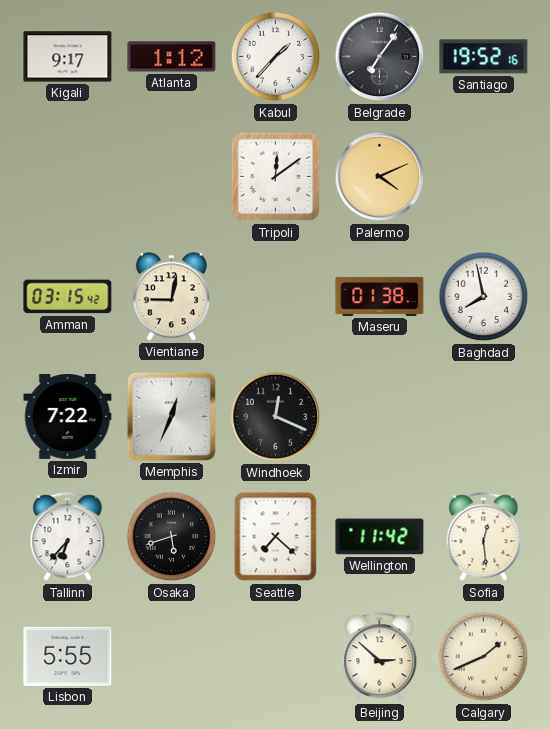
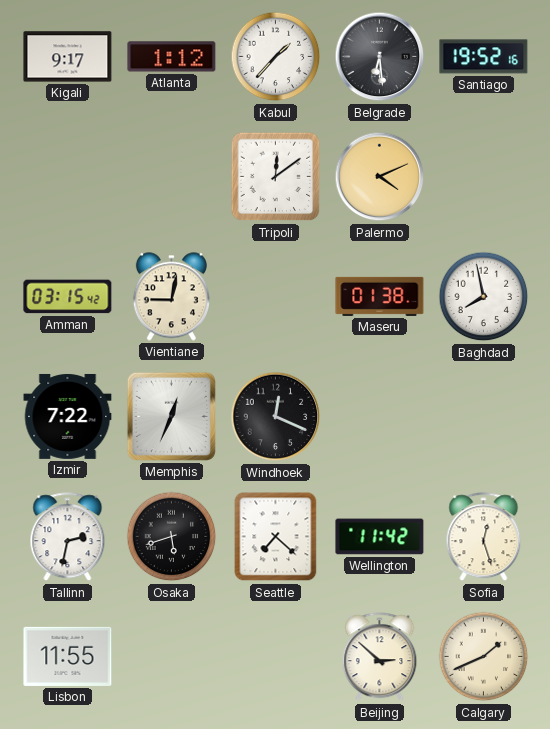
Belgrade: 7:06 -> 6:29
Tallinn: 6:37 -> 2:32
Sofia: 12:29 -> 12:27
Lisbon: 5:55 -> 11:55
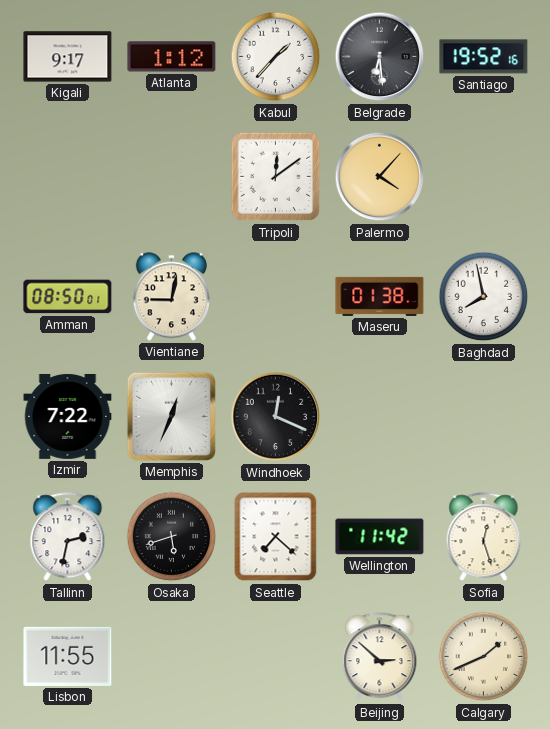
Palermo: 4:11 -> 4:07
Amman: 03:15 -> 08:50
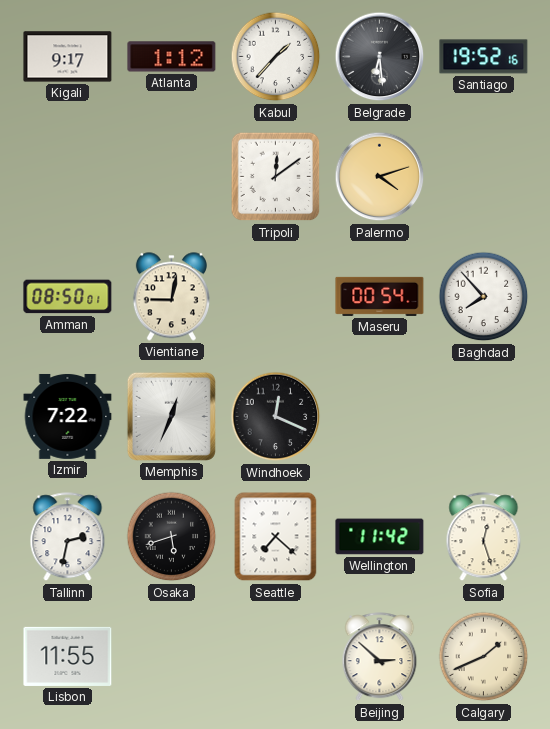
Palermo: 4:07 -> 4:12
Maseru: 01:38 -> 00:54
Baghdad: 7:58 -> 7:53
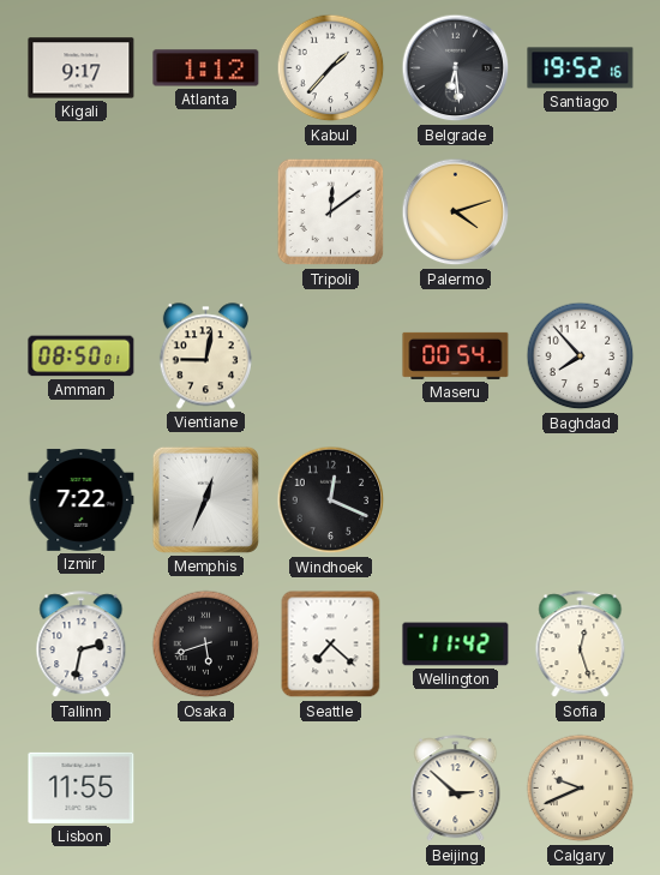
Calgary: 1:41 -> 9:41
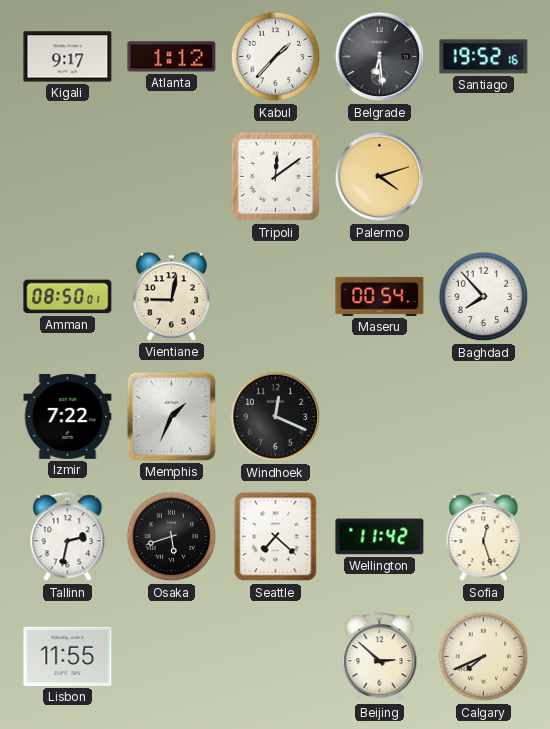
Memphis: 12:34 -> 1:34
Calgary: 9:41 -> 7:41
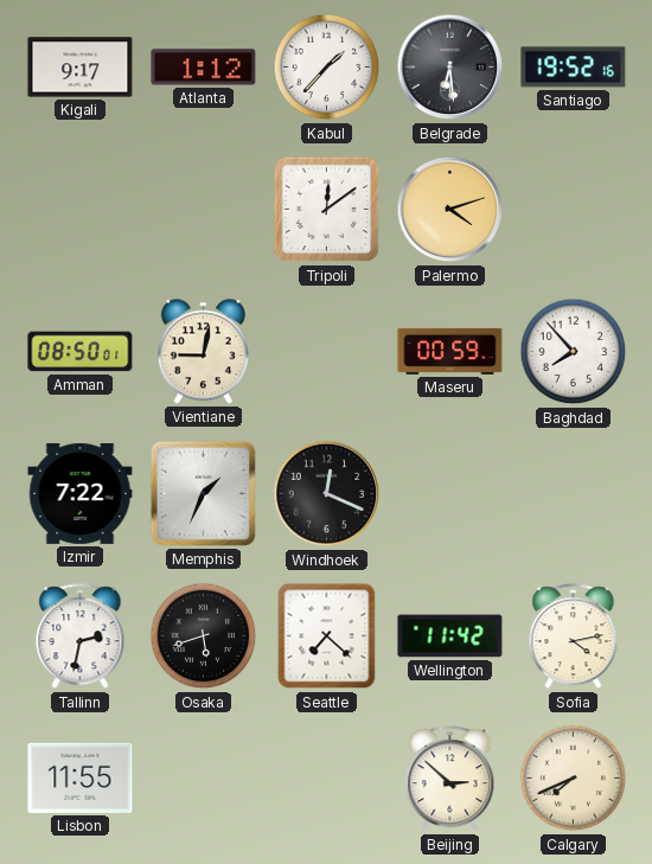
Maseru: 00:54 -> 00:59
Sofia: 12:27 -> 4:13
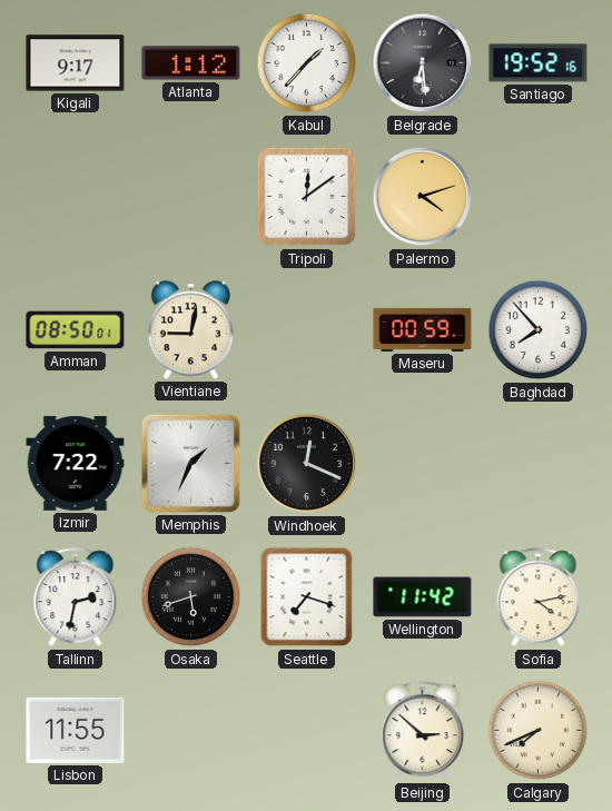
Seattle: 7:22 -> 7:18
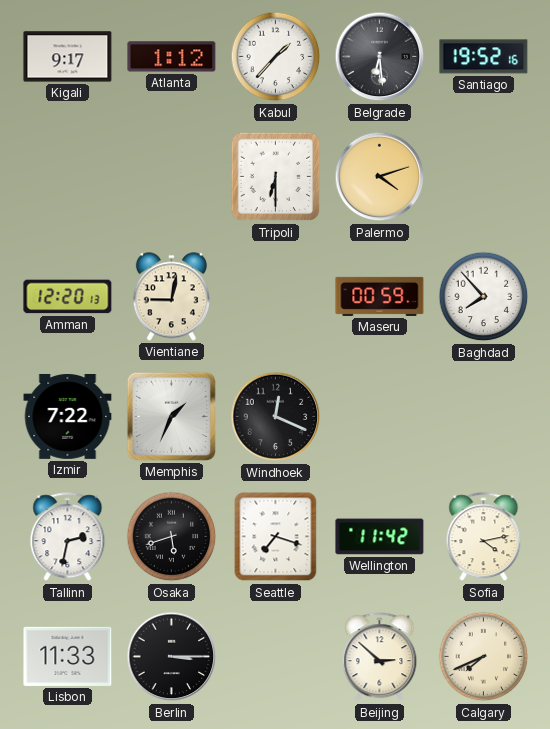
Tripoli: 12:09 -> 6:30
Amman: 08:50 -> 12:20
Lisbon: 11:55 -> 11:33
Berlin: none -> 3:15
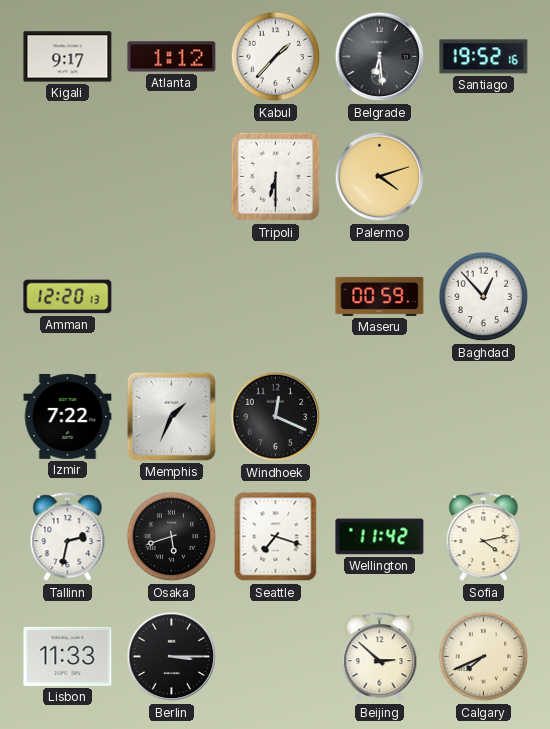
Vientiane: 9:02 -> none
Baghdad: 7:53 -> 12:53
